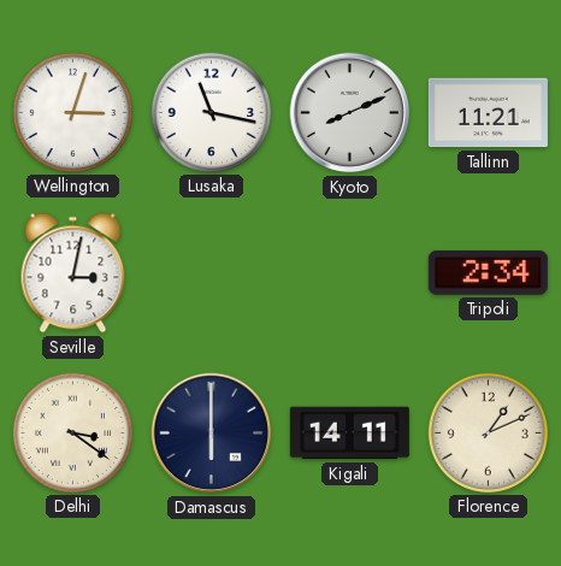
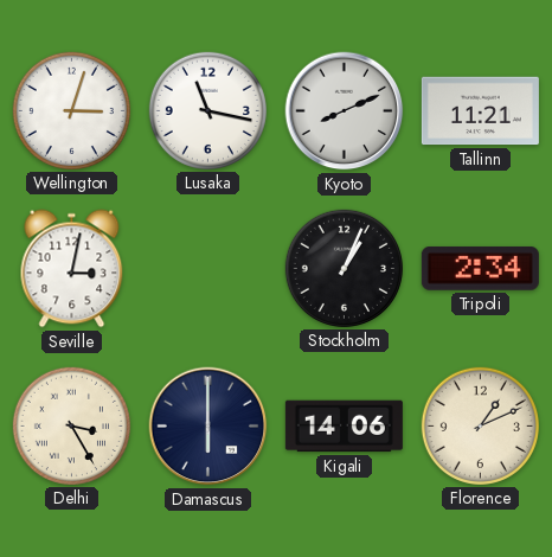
Stockholm: none -> 1:04
Delhi: 3:21 -> 3:25
Kigali: 14:11 -> 14:06
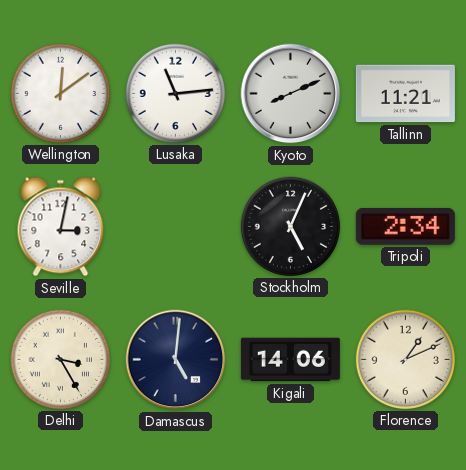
Wellington: 3:03 -> 12:09
Lusaka: 11:17 -> 11:14
Stockholm: 1:04 -> 5:04
Damascus: 6:00 -> 5:01
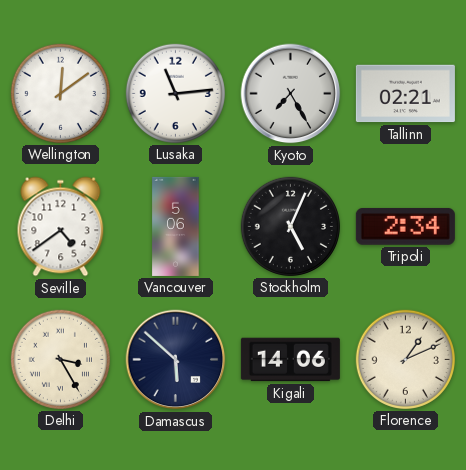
Kyoto: 8:11 -> 7:25
Tallinn: 11:21 -> 02:21
Seville: 3:02 -> 4:39
Vancouver: none -> 5:06
Damascus: 5:01 -> 5:52
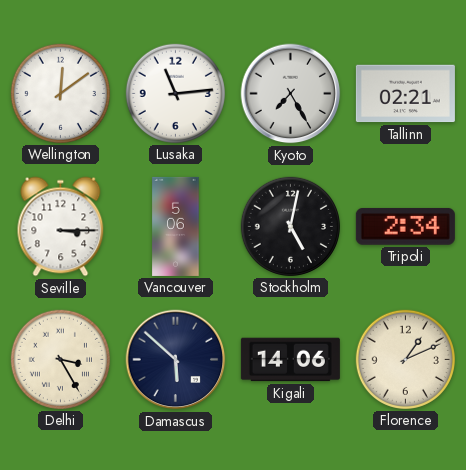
Seville: 4:39 -> 3:15
Stockholm: 5:04 -> 5:02
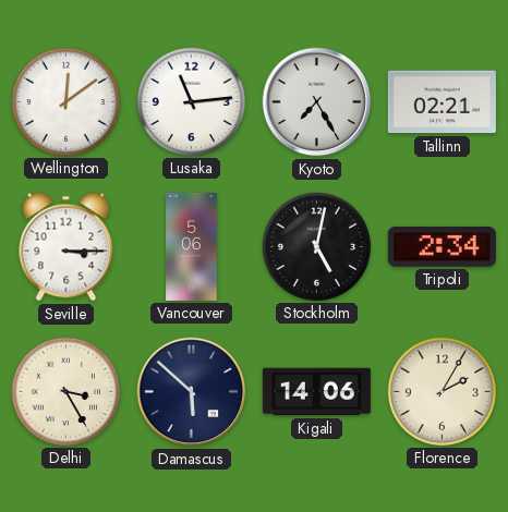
Florence: 1:11 -> 2:05
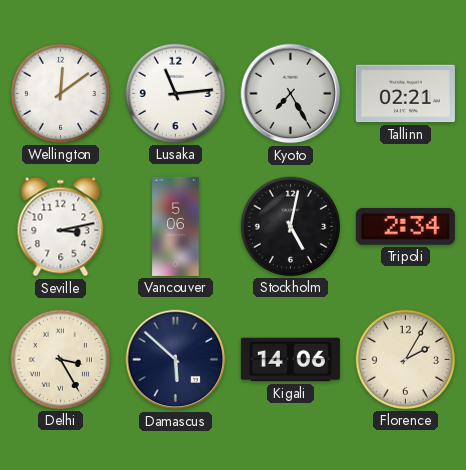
Seville: 3:15 -> 3:13
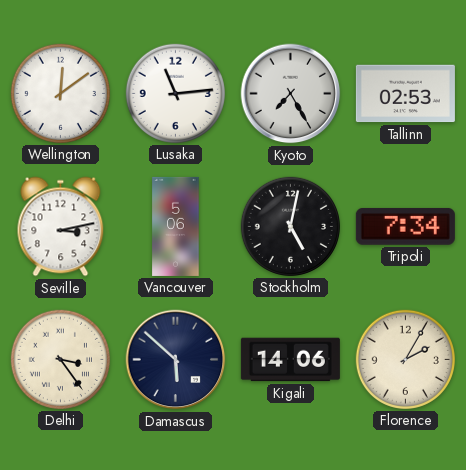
Tallinn: 02:21 -> 02:53
Tripoli: 2:34 -> 7:34
Delhi: 3:25 -> 3:24
